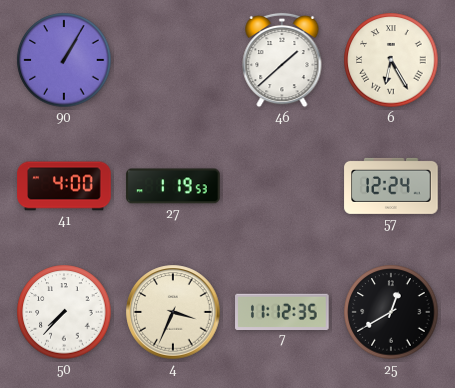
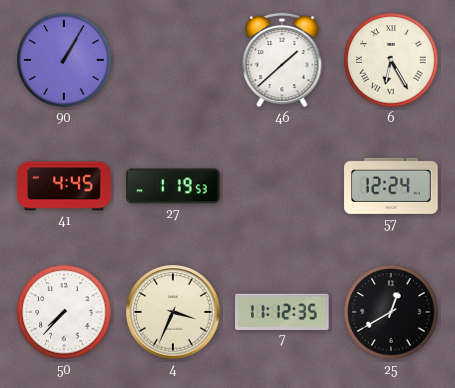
41: 4:00 -> 4:45
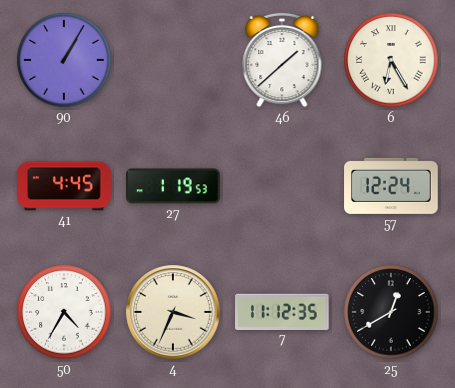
50: 7:37 -> 4:35
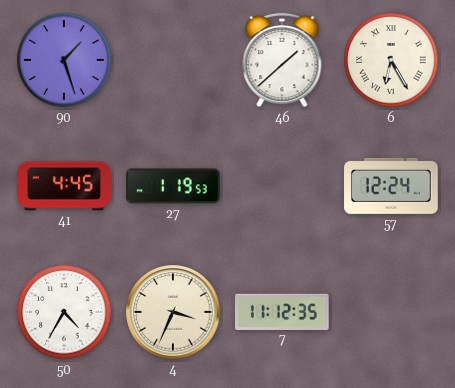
90: 1:05 -> 1:27
25: 12:40 -> none
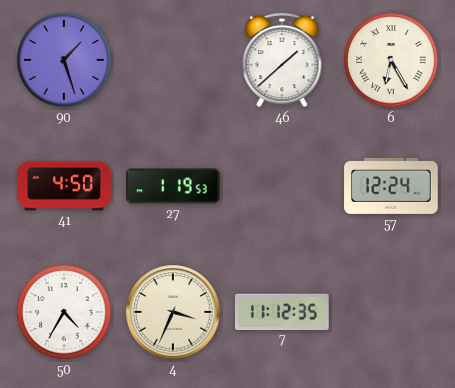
41: 4:45 -> 4:50
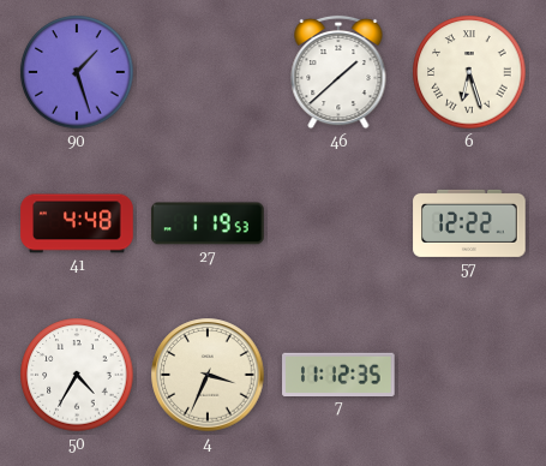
6: 6:25 -> 6:27
41: 4:50 -> 4:48
57: 12:24 -> 12:22
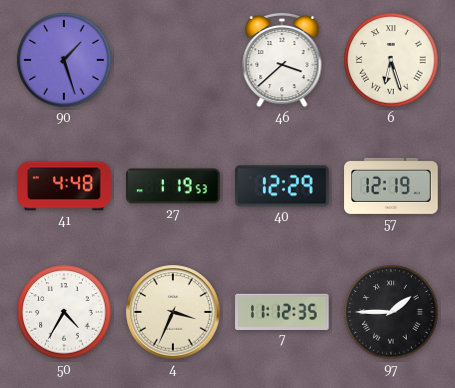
46: 1:38 -> 3:38
40: none -> 12:29
57: 12:22 -> 12:19
97: none -> 1:45
